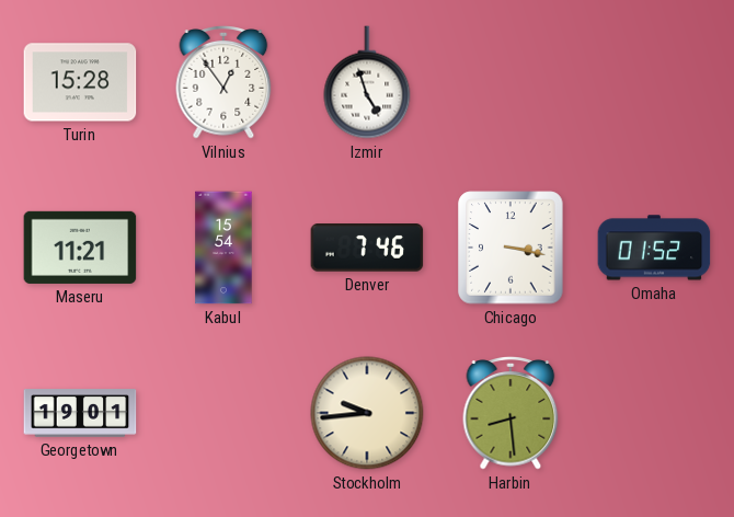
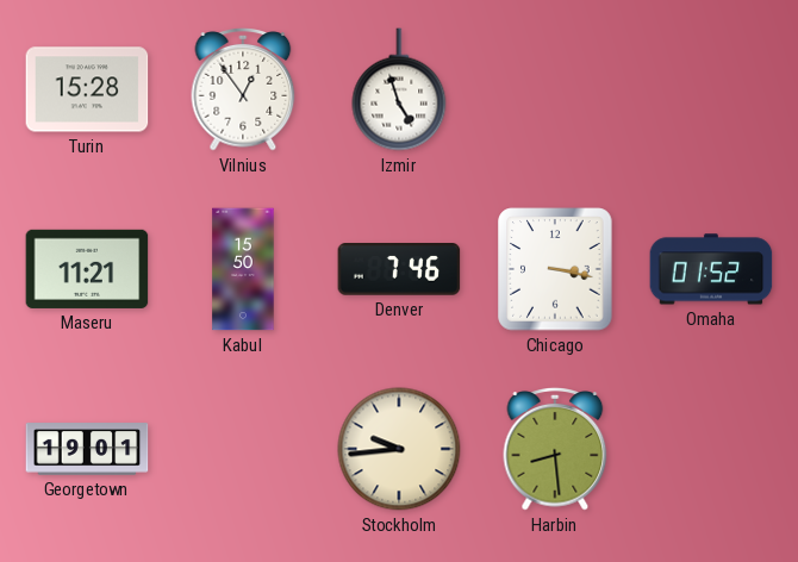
Kabul: 15:54 -> 15:50
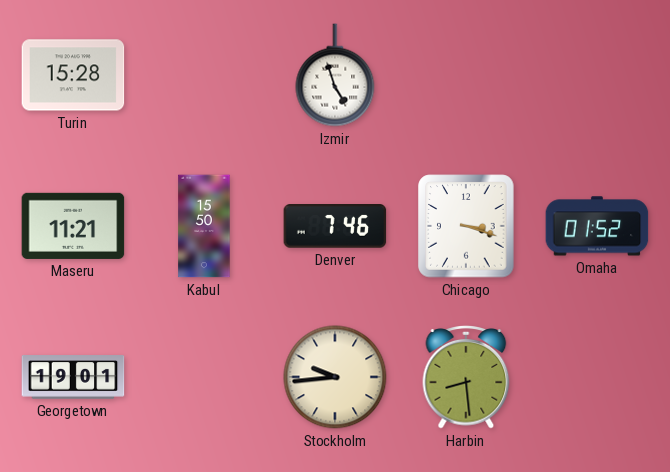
Vilnius: 12:54 -> none
Chicago: 3:17 -> 3:18
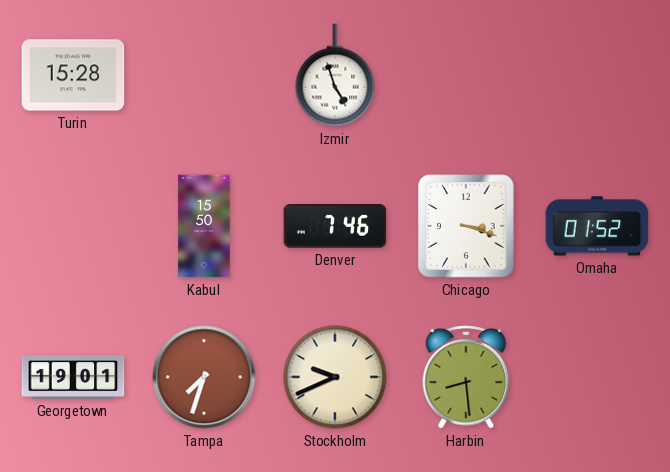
Maseru: 11:21 -> none
Tampa: none -> 7:33
Stockholm: 9:44 -> 9:41
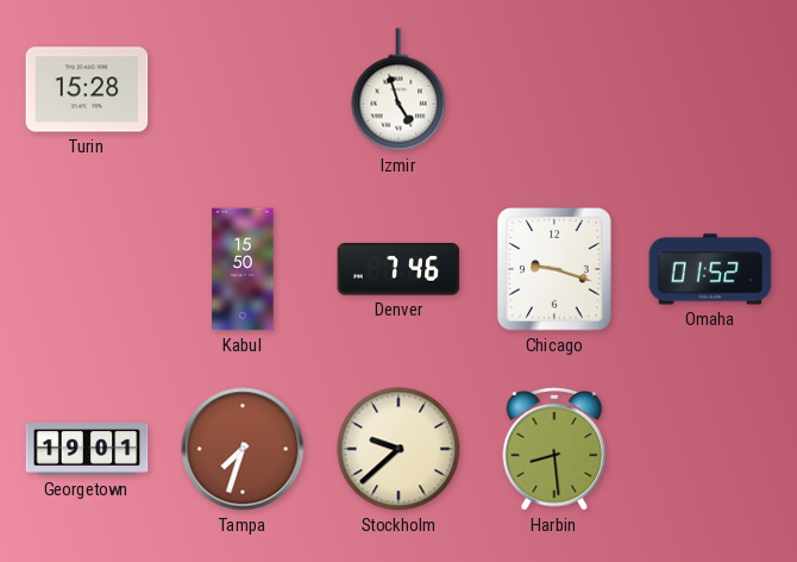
Chicago: 3:18 -> 9:18
Stockholm: 9:41 -> 9:38
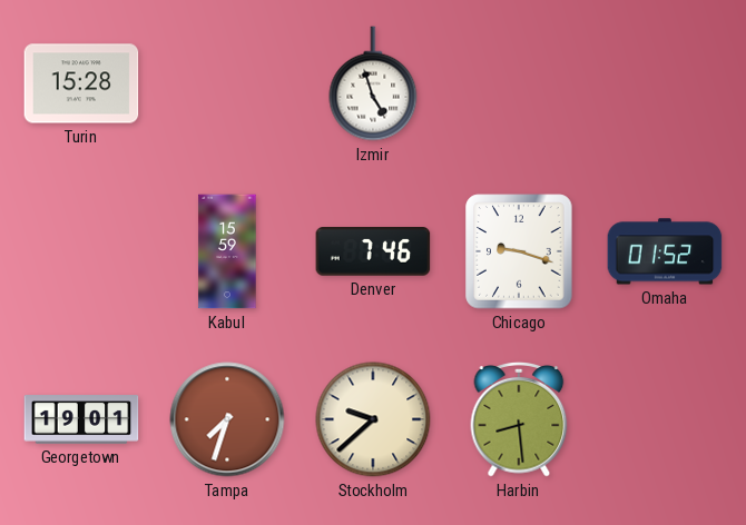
Kabul: 15:50 -> 15:59
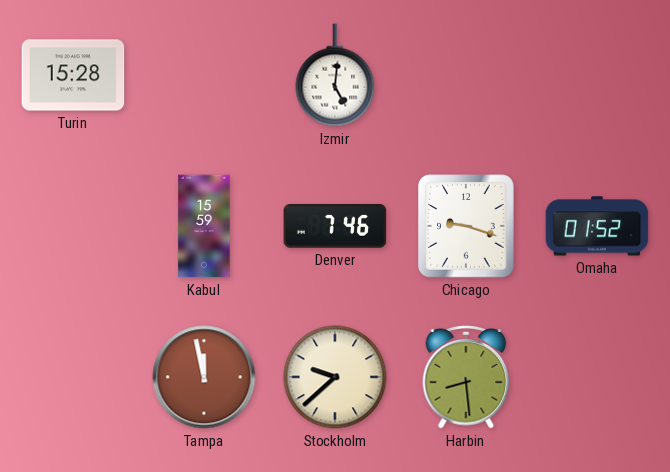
Izmir: 4:57 -> 5:01
Georgetown: 19:01 -> none
Tampa: 7:33 -> 11:58
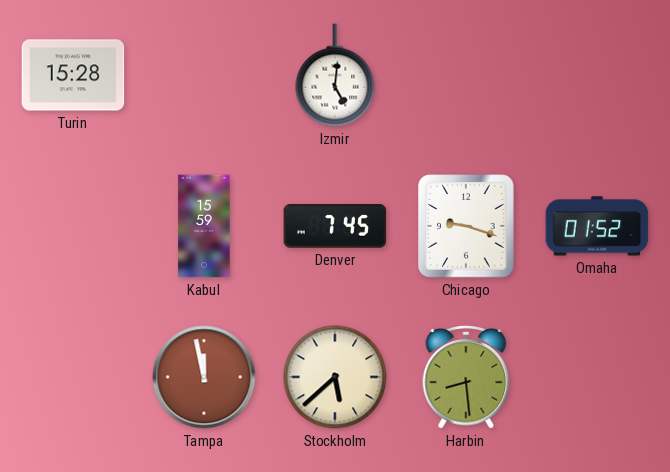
Denver: 7:46 -> 7:45
Stockholm: 9:38 -> 5:38
